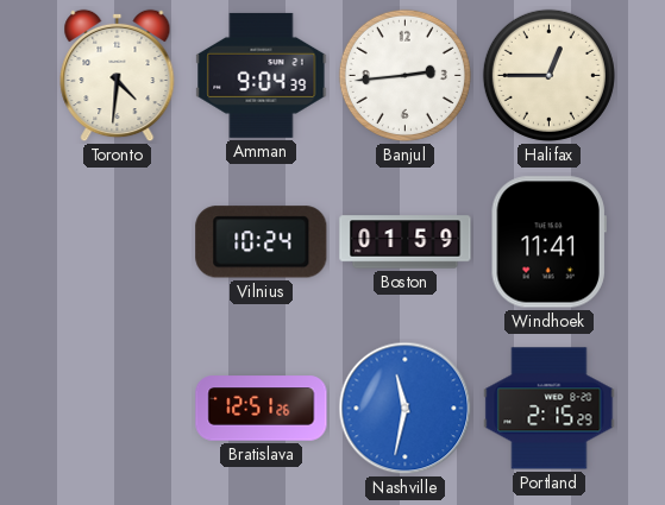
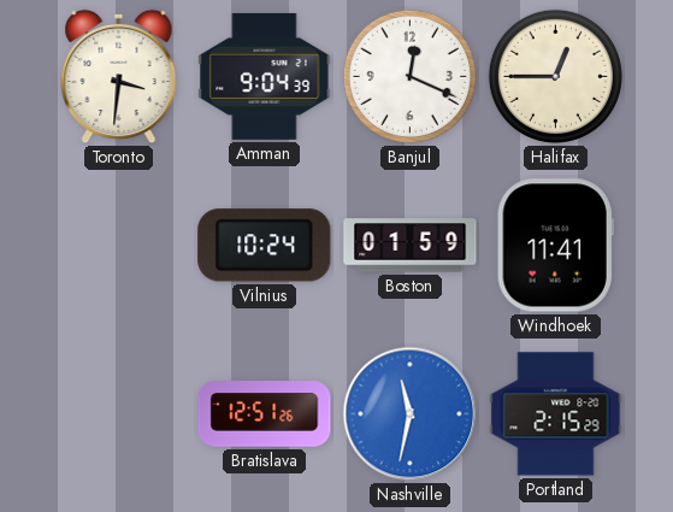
Toronto: 4:31 -> 3:31
Banjul: 2:44 -> 12:19
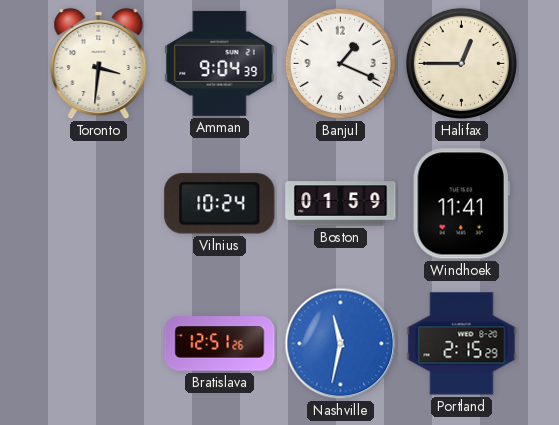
Banjul: 12:19 -> 1:19
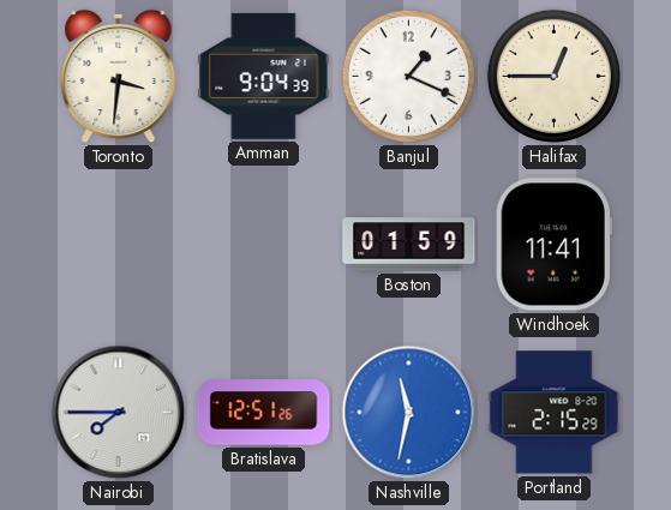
Vilnius: 10:24 -> none
Nairobi: none -> 7:45
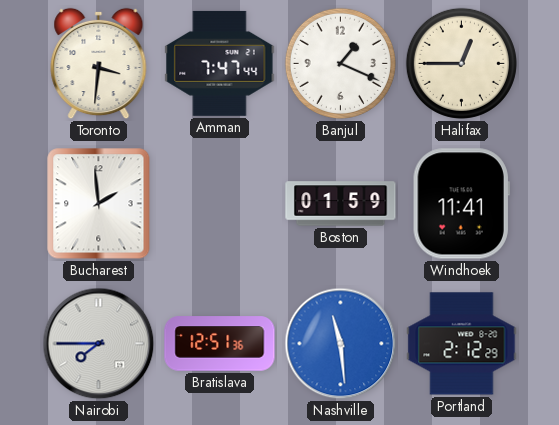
Amman: 9:04 -> 7:47
Bucharest: none -> 1:59
Bratislava: 12:51:26 -> 12:51:36
Nashville: 11:32 -> 11:29
Portland: 2:15 -> 2:12
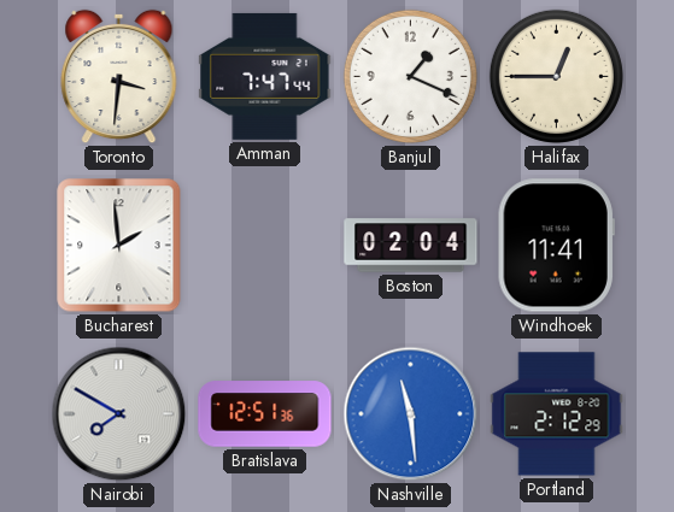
Boston: 01:59 -> 02:04
Nairobi: 7:45 -> 7:50
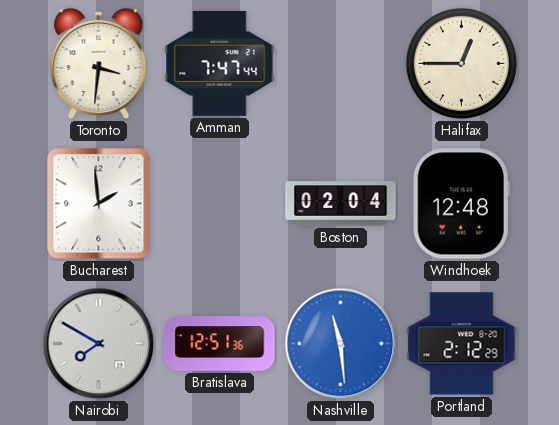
Banjul: 1:19 -> none
Windhoek: 11:41 -> 12:48
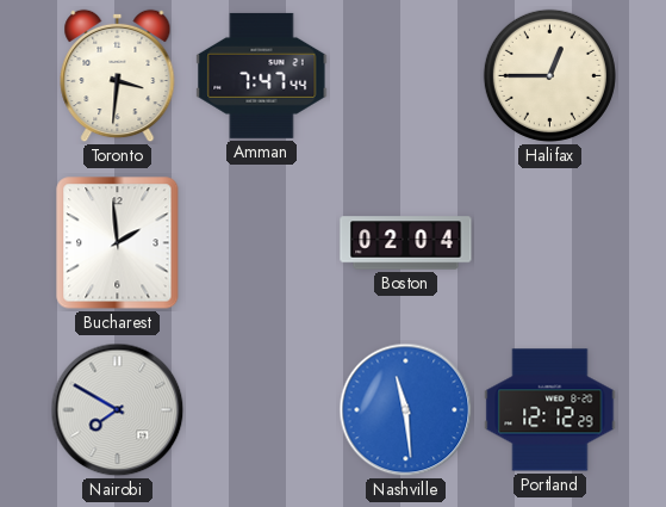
Windhoek: 12:48 -> none
Bratislava: 12:51 -> none
Portland: 2:12 -> 12:12
